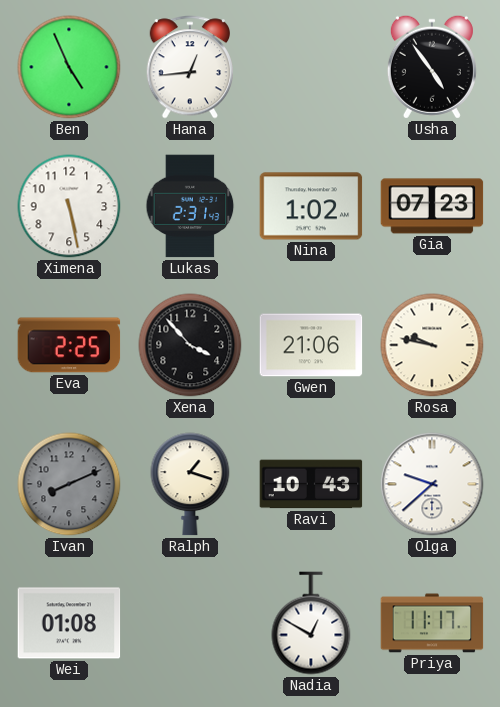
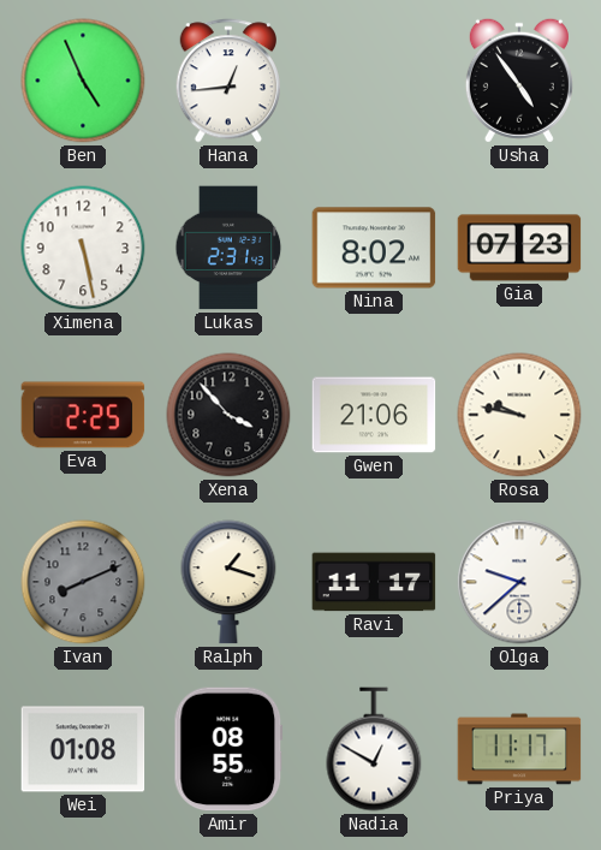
Nina: 1:02 -> 8:02
Ravi: 10:43 -> 11:17
Amir: none -> 08:55
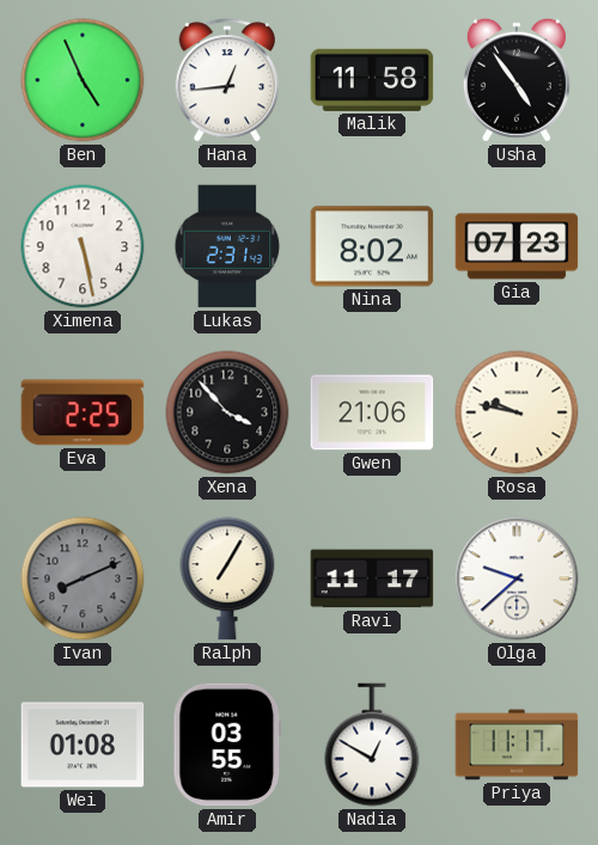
Malik: none -> 11:58
Ralph: 1:18 -> 7:05
Amir: 08:55 -> 03:55
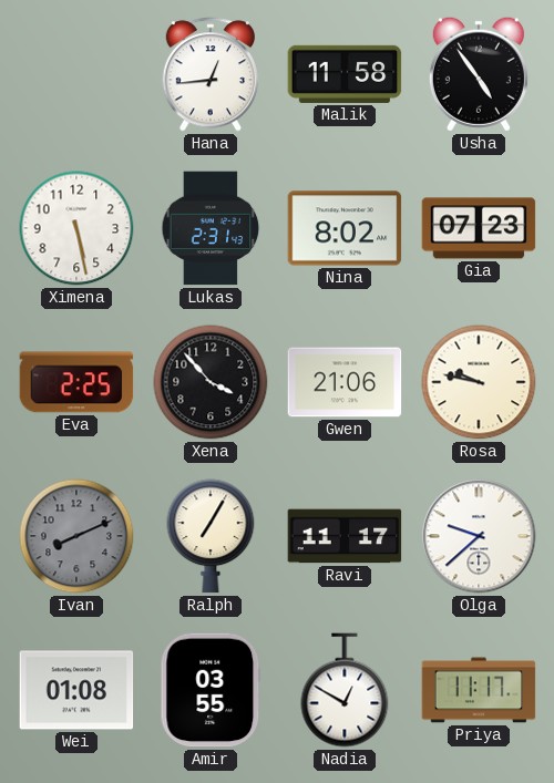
Ben: 4:56 -> none
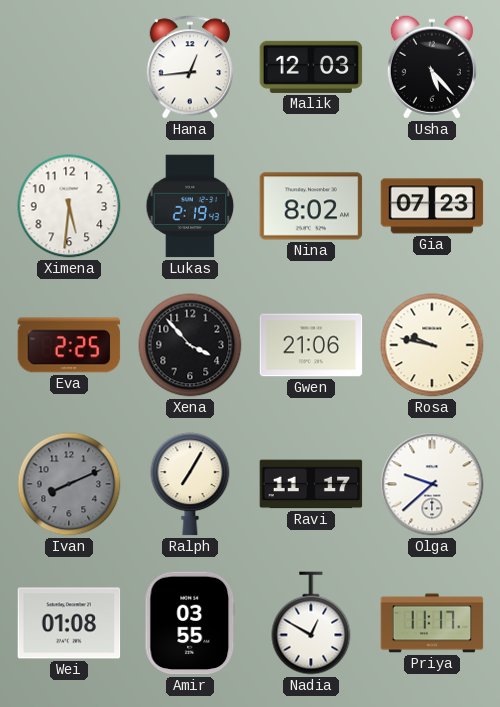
Malik: 11:58 -> 12:03
Usha: 4:54 -> 5:23
Ximena: 5:28 -> 5:31
Lukas: 2:31 -> 2:19
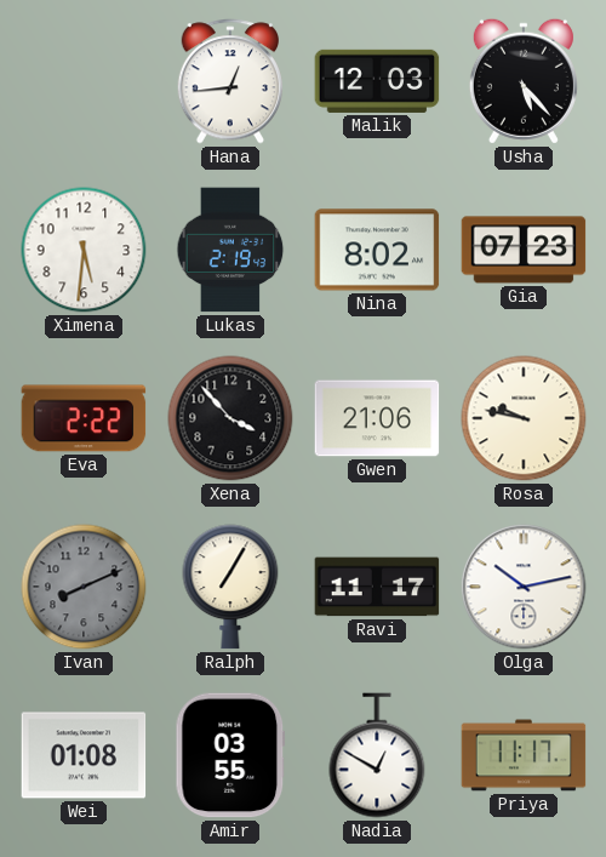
Eva: 2:25 -> 2:22
Olga: 9:38 -> 10:13
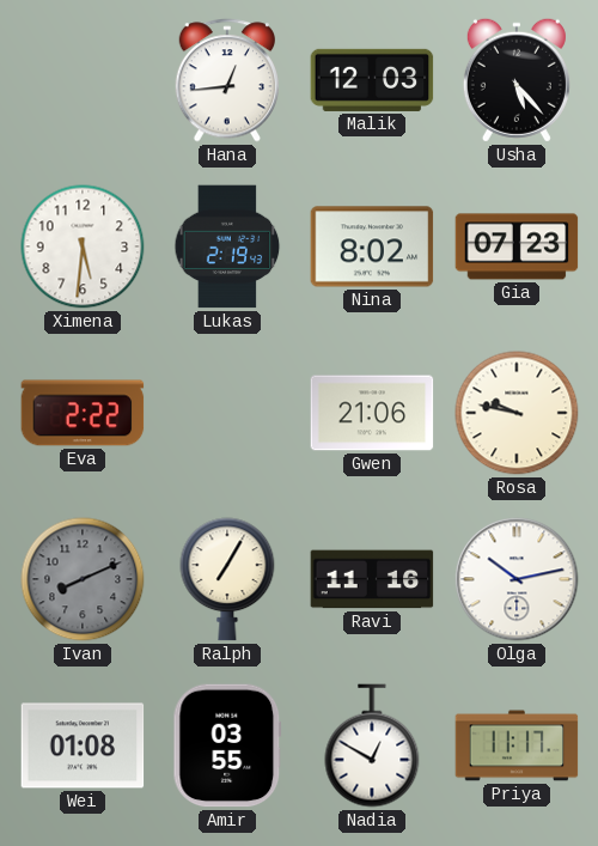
Xena: 3:53 -> none
Ravi: 11:17 -> 11:16
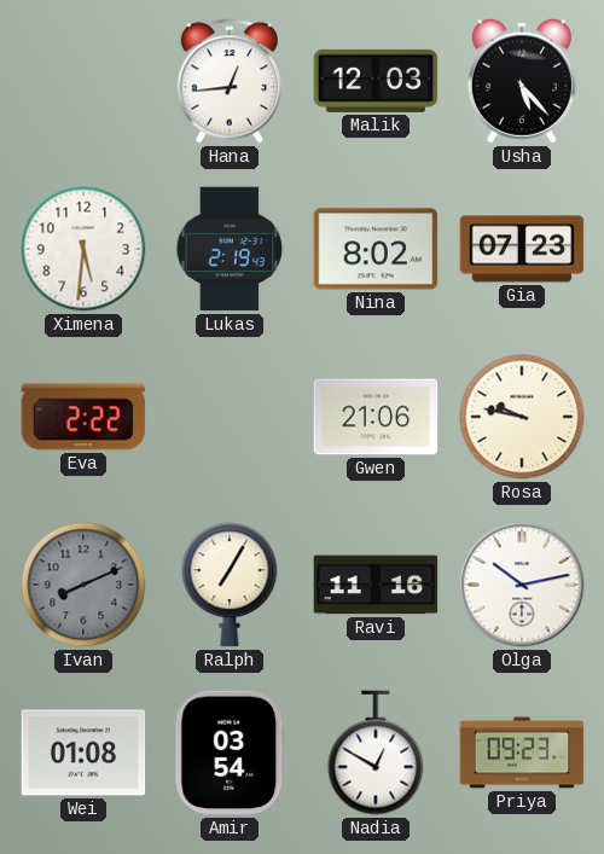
Amir: 03:55 -> 03:54
Priya: 11:17 -> 09:23
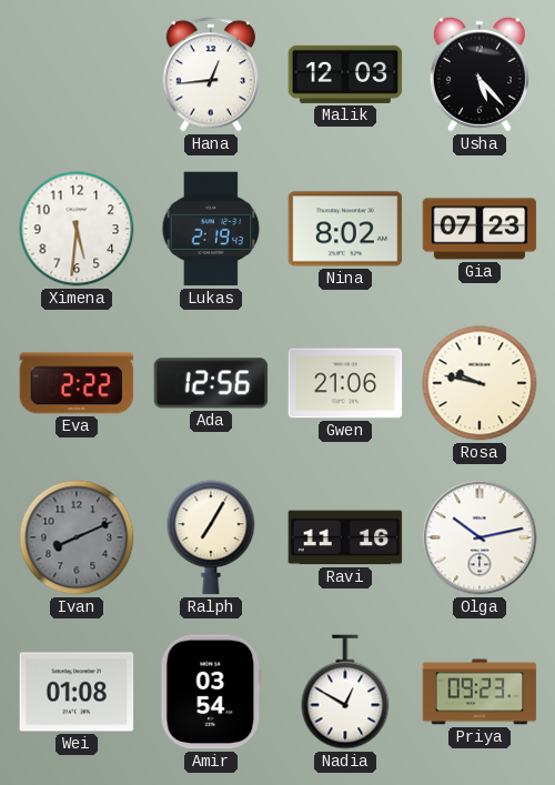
Ada: none -> 12:56
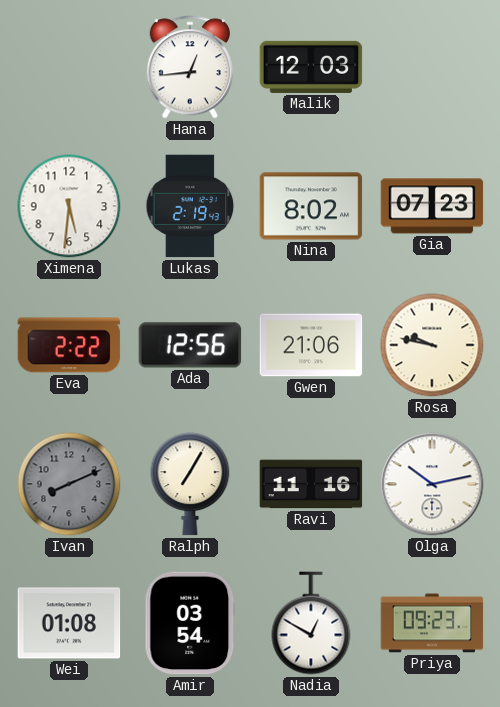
Usha: 5:23 -> none
